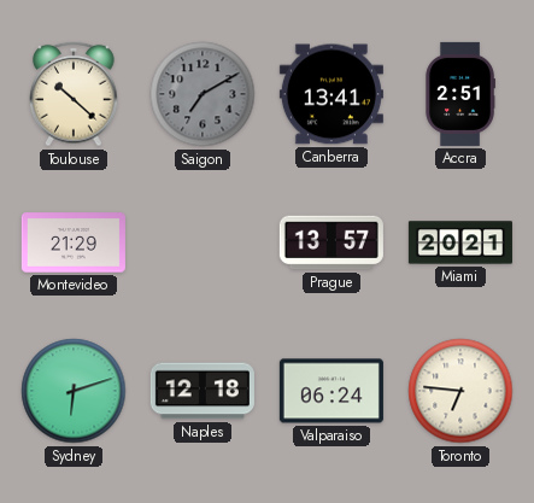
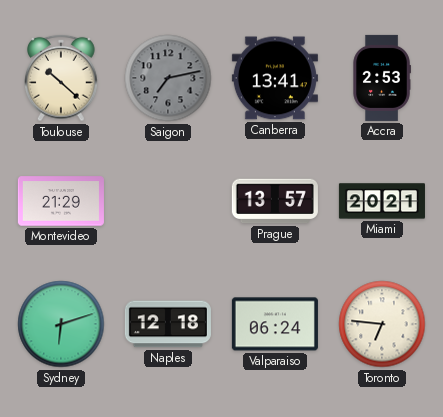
Saigon: 7:10 -> 7:13
Accra: 2:51 -> 2:53
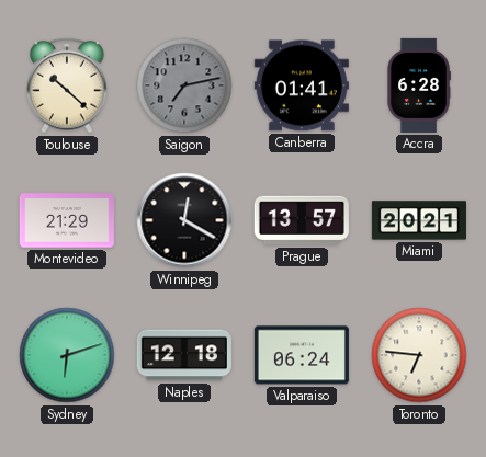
Canberra: 13:41 -> 01:41
Accra: 2:53 -> 6:28
Winnipeg: none -> 12:20
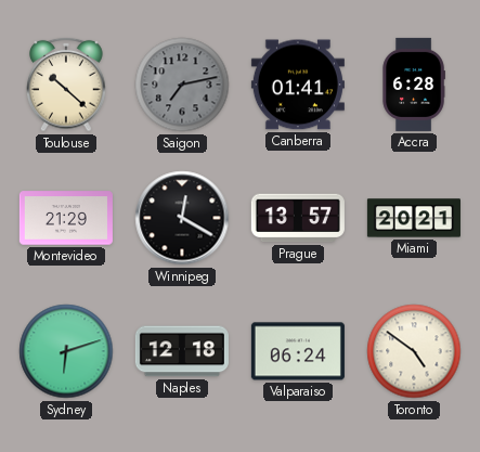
Toronto: 6:46 -> 4:51
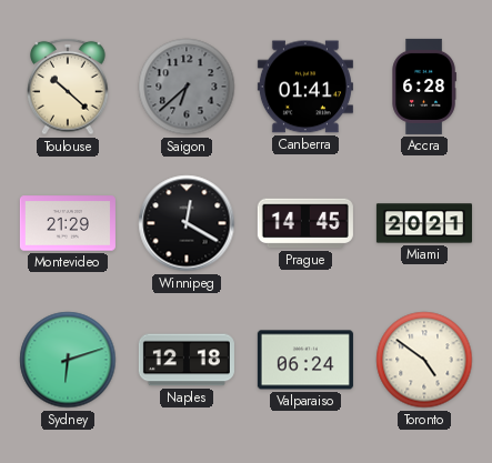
Saigon: 7:13 -> 6:38
Prague: 13:57 -> 14:45
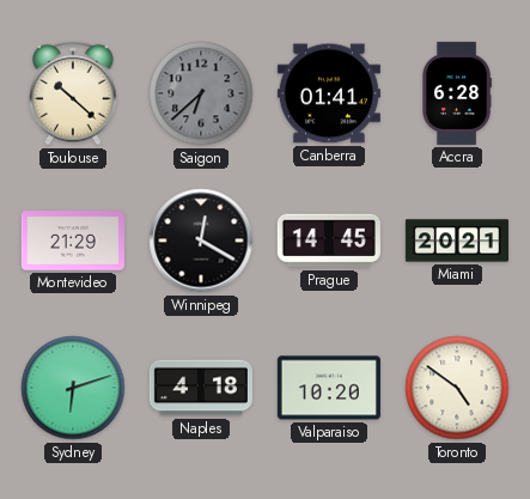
Naples: 12:18 -> 4:18
Valparaiso: 06:24 -> 10:20
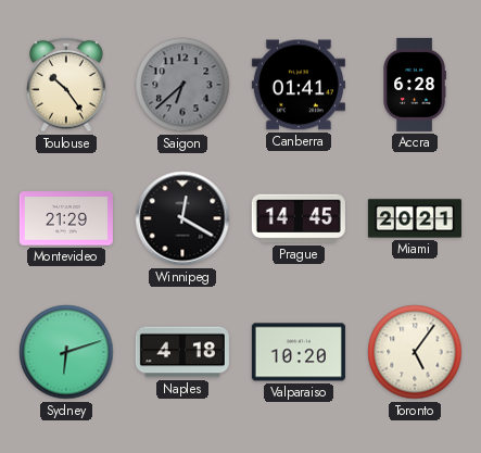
Toulouse: 10:22 -> 10:24
Toronto: 4:51 -> 5:06
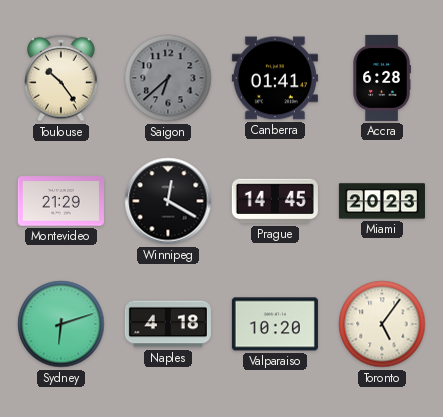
Miami: 20:21 -> 20:23
